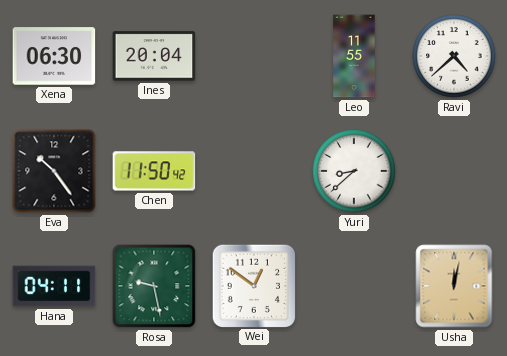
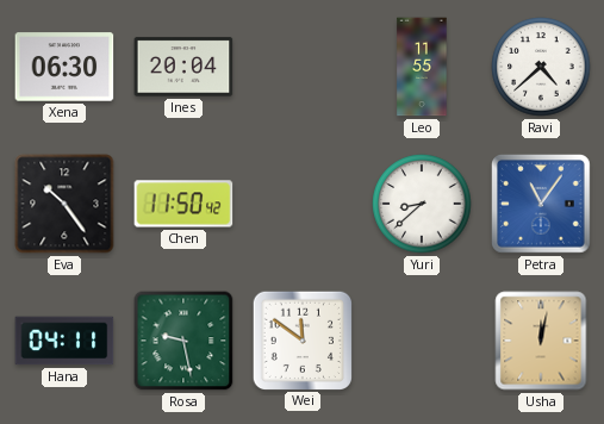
Petra: none -> 11:06
Wei: 12:51 -> 11:51
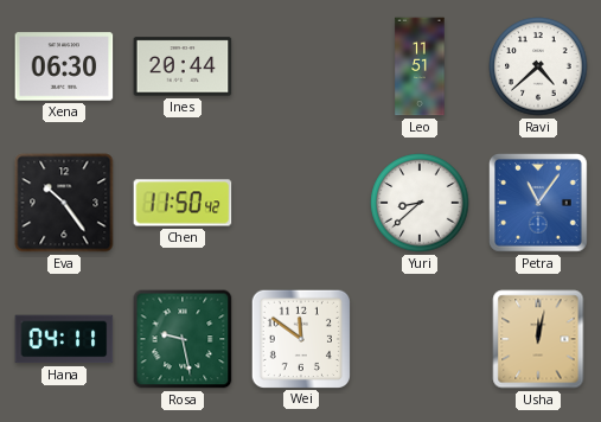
Ines: 20:04 -> 20:44
Leo: 11:55 -> 11:51
